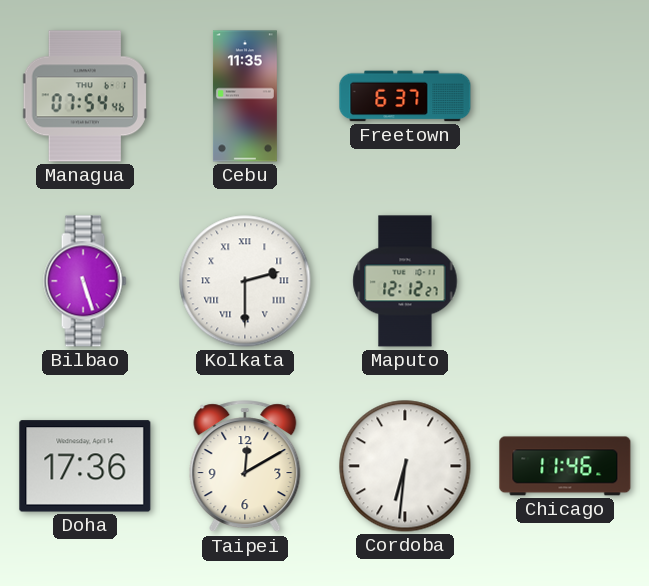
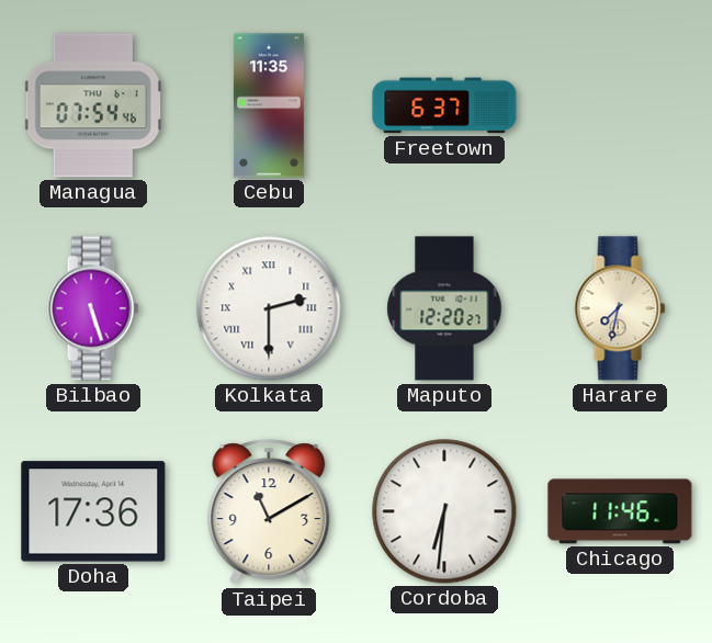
Maputo: 12:12 -> 12:20
Harare: none -> 7:32
Taipei: 12:10 -> 11:10
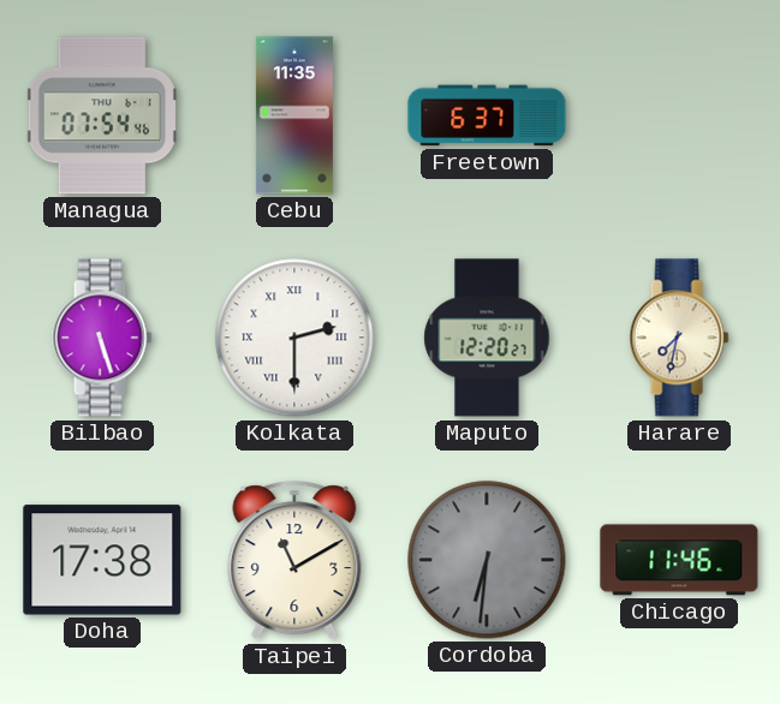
Doha: 17:36 -> 17:38
Cordoba dial: white -> grey
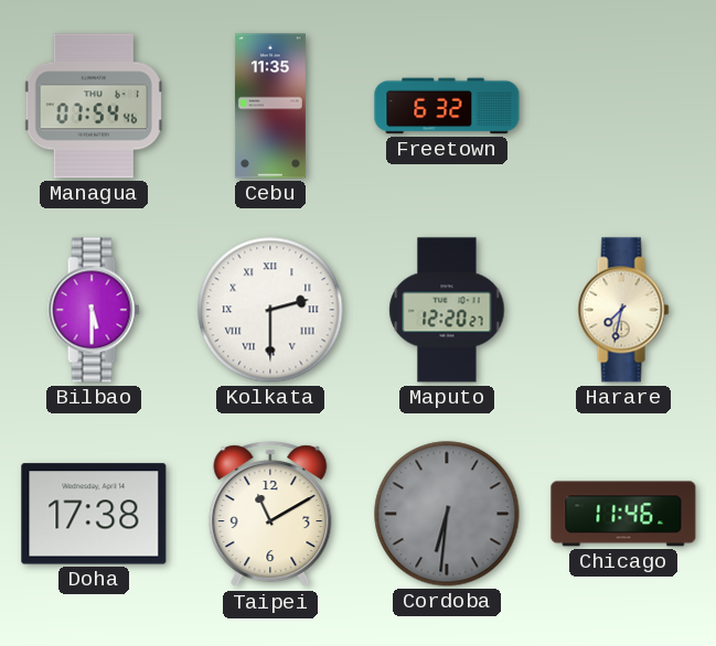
Freetown: 6:37 -> 6:32
Bilbao: 5:27 -> 5:30
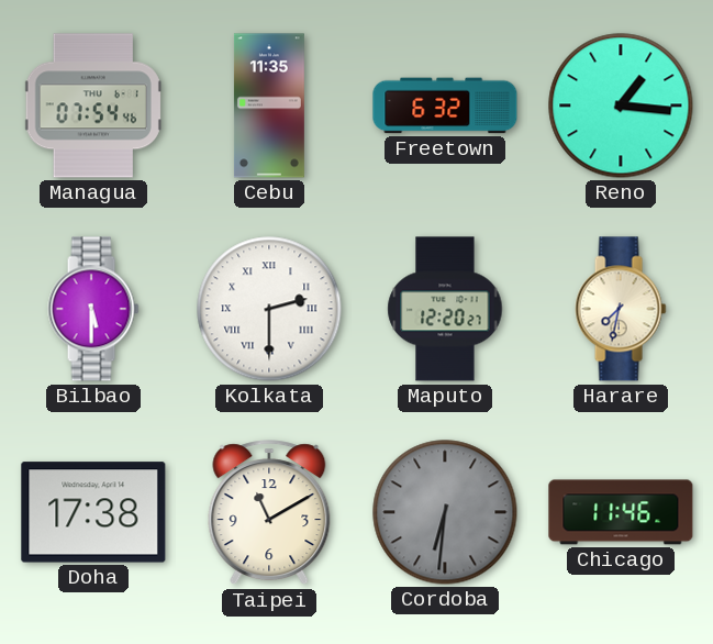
Reno: none -> 1:16
